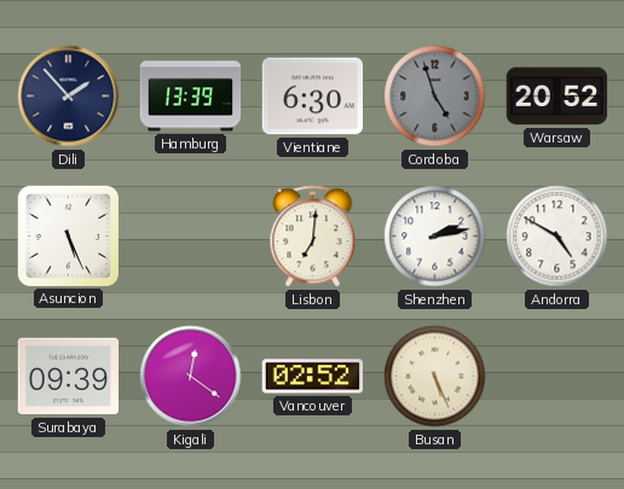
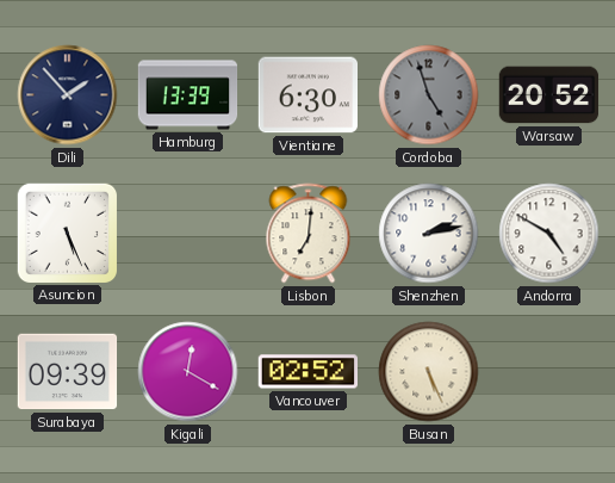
Kigali: 12:21 -> 12:20
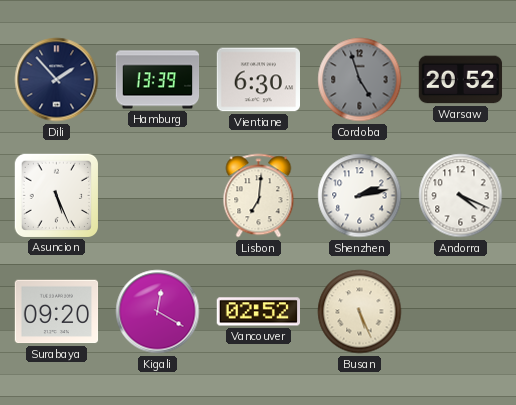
Andorra: 4:50 -> 4:19
Surabaya: 09:39 -> 09:20
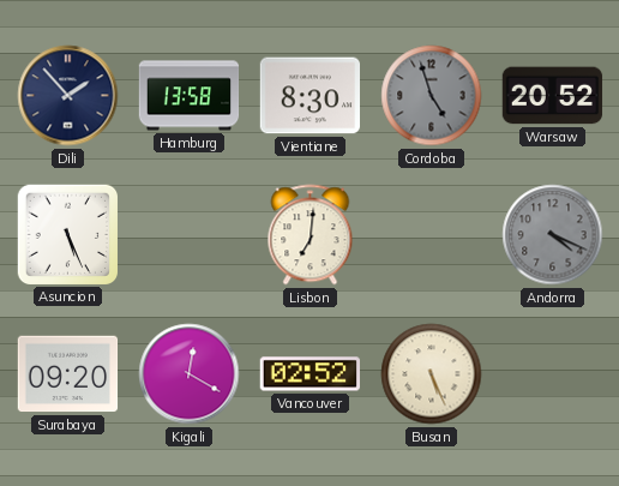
Hamburg: 13:39 -> 13:58
Vientiane: 6:30 -> 8:30
Shenzhen: 2:13 -> none
Andorra dial: white -> grey
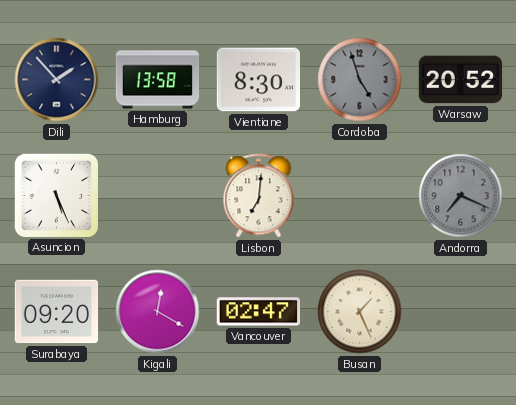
Andorra: 4:19 -> 7:19
Vancouver: 02:52 -> 02:47
Busan: 5:26 -> 1:26
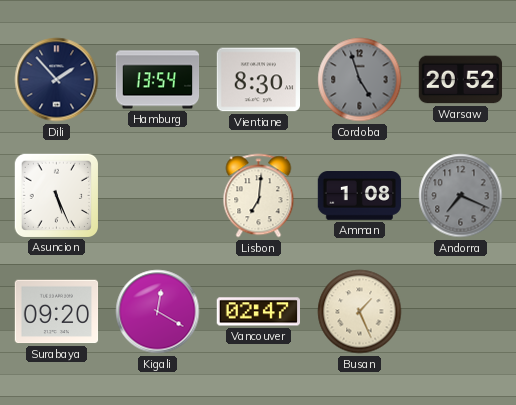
Hamburg: 13:58 -> 13:54
Amman: none -> 1:08
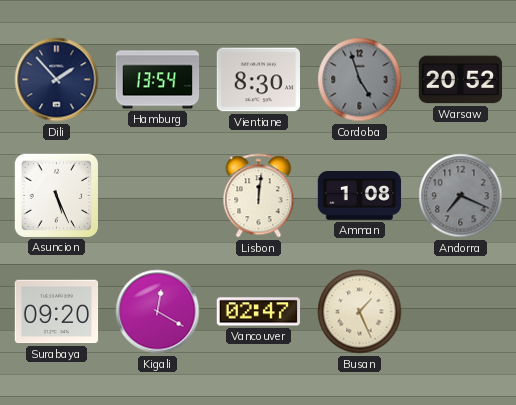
Lisbon: 7:01 -> 12:01
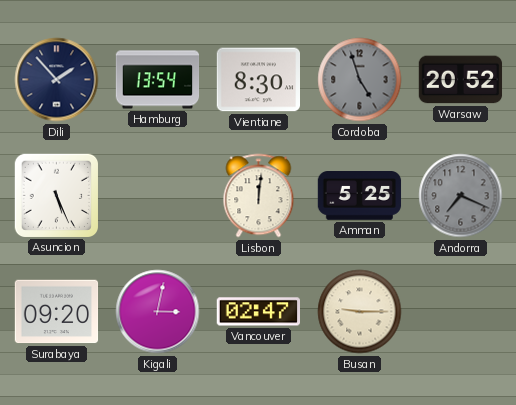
Amman: 1:08 -> 5:25
Kigali: 12:20 -> 3:02
Busan: 1:26 -> 9:15
